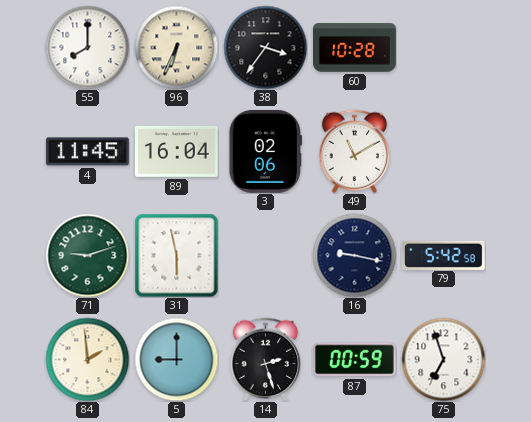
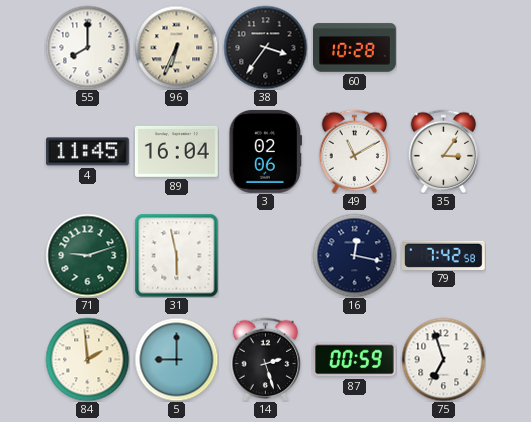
35: none -> 3:06
16: 9:17 -> 12:17
79: 5:42 -> 7:42
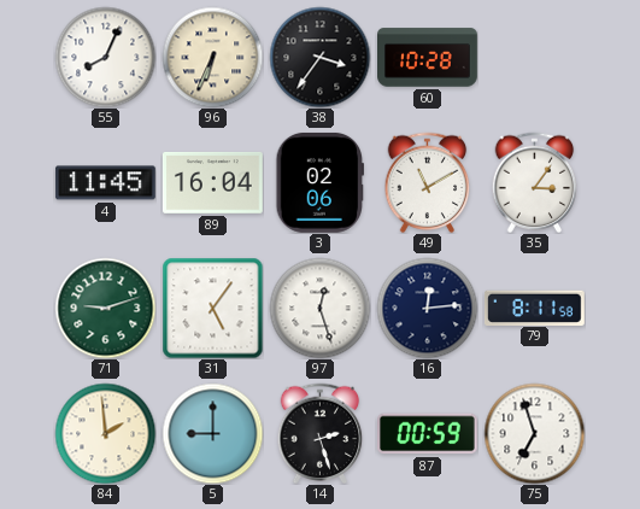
55: 8:00 -> 8:04
31: 5:58 -> 5:06
97: none -> 12:27
16: 12:17 -> 12:14
79: 7:42 -> 8:11
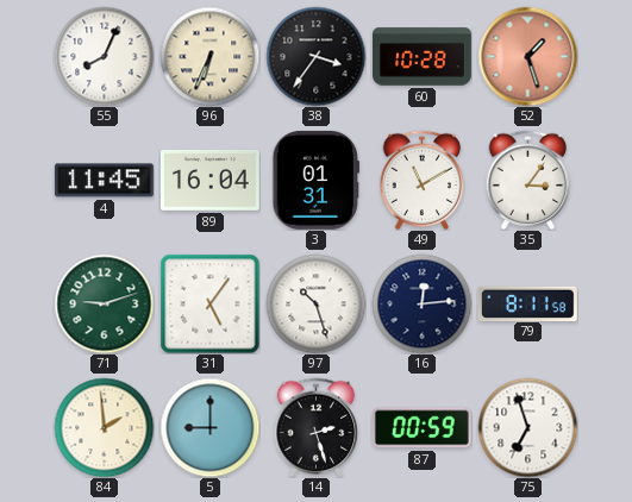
52: none -> 1:27
3: 02:06 -> 01:31
97: 12:27 -> 10:27
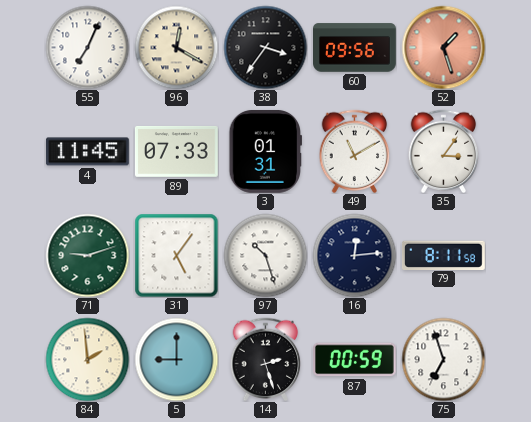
55: 8:04 -> 7:04
96: 6:34 -> 12:20
60: 10:28 -> 09:56
89: 16:04 -> 07:33
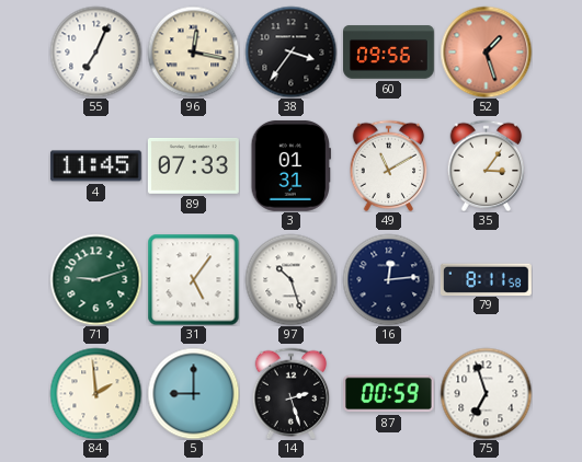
96: 12:20 -> 12:17
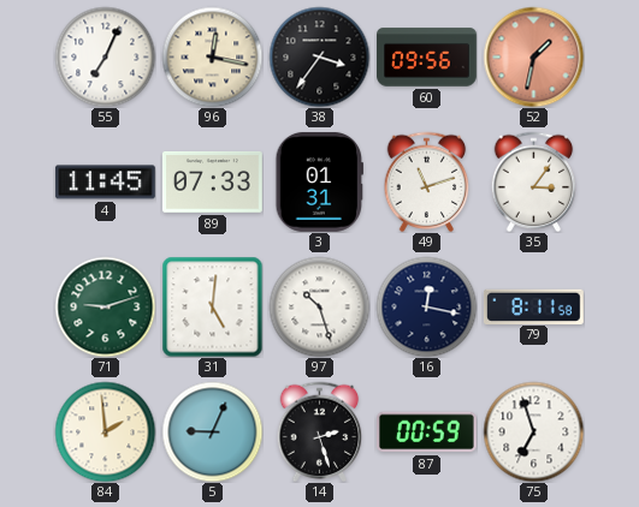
52: 1:27 -> 1:32
49: 11:10 -> 11:12
31: 5:06 -> 5:01
16: 12:14 -> 12:17
5: 9:00 -> 9:04
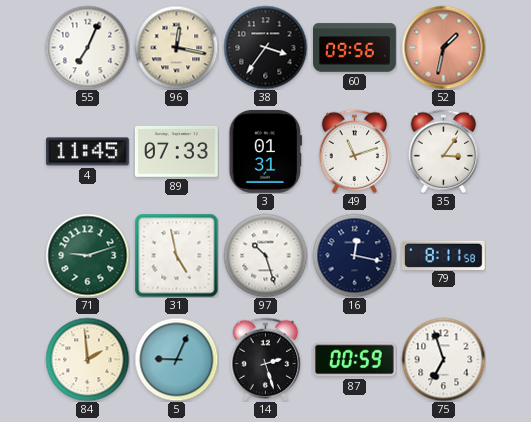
31: 5:01 -> 4:58
